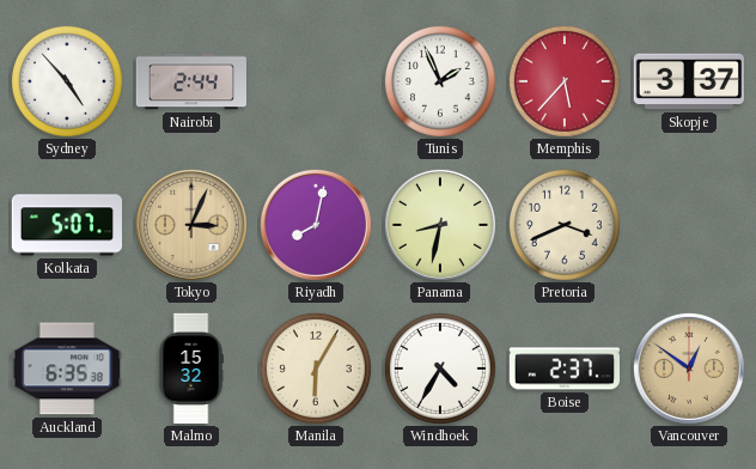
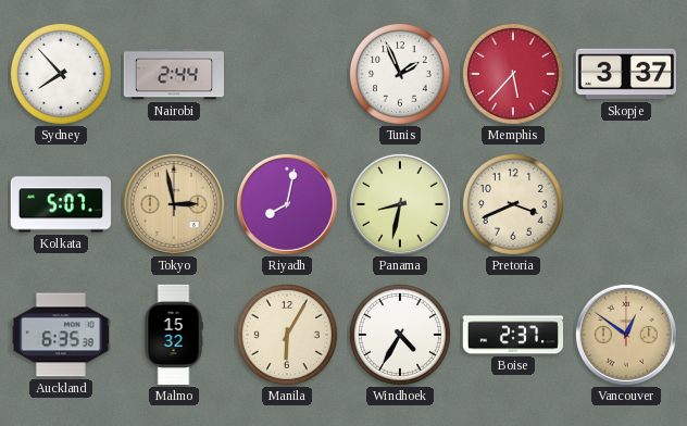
Sydney: 4:53 -> 7:53
Tokyo: 3:04 -> 2:58
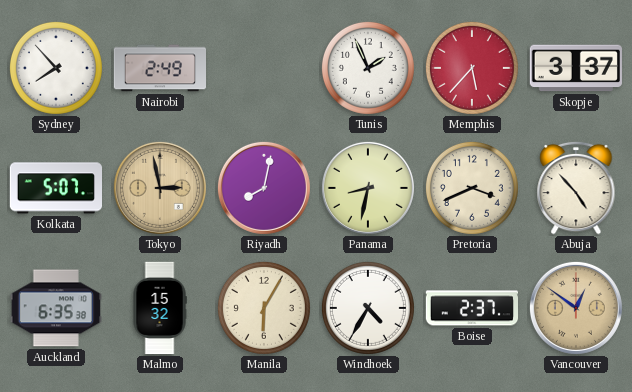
Nairobi: 2:44 -> 2:49
Abuja: none -> 4:53
